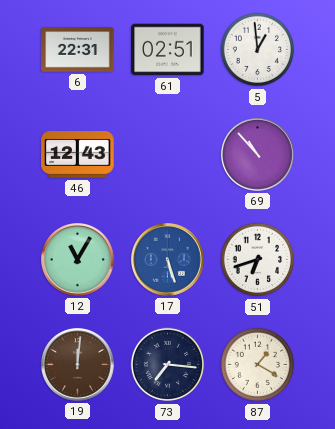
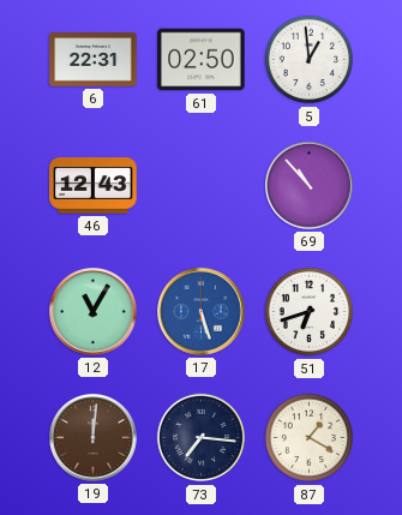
61: 02:51 -> 02:50
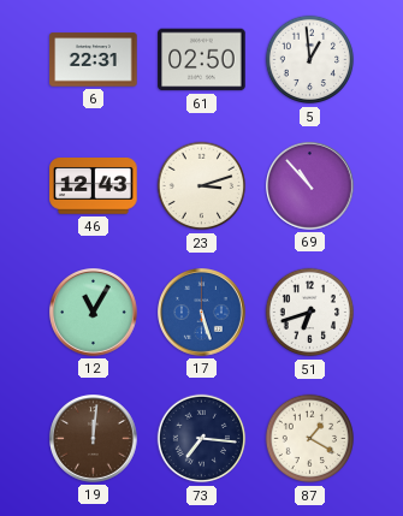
23: none -> 3:12
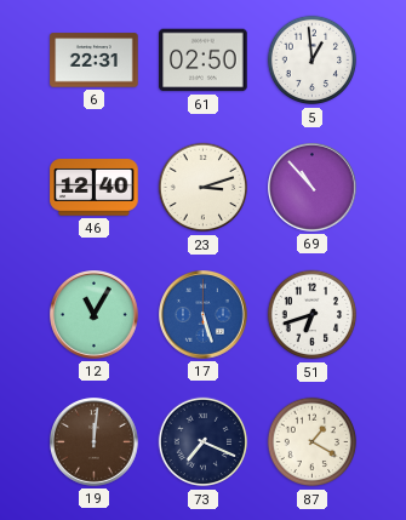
46: 12:43 -> 12:40
73: 7:16 -> 7:19
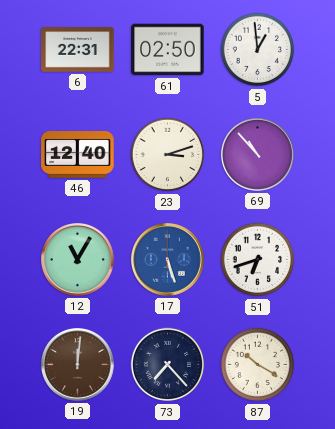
73: 7:19 -> 7:23
87: 1:20 -> 10:20
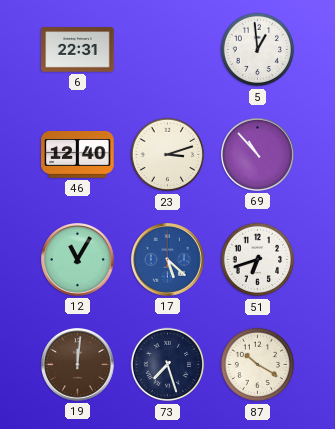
61: 02:50 -> none
17: 5:27 -> 5:22
73: 7:23 -> 7:27
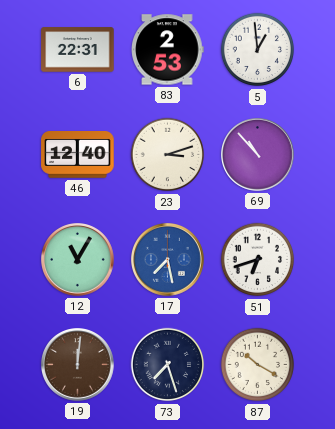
83: none -> 2:53
17: 5:22 -> 7:28
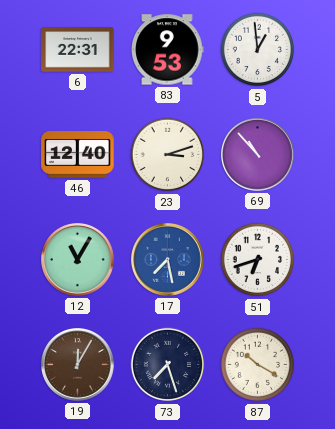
83: 2:53 -> 9:53
19: 12:01 -> 12:05
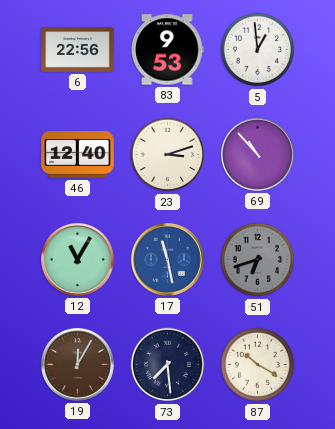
6: 22:31 -> 22:56
17: 7:28 -> 11:28
51 dial: white -> grey
73: 7:27 -> 7:29
